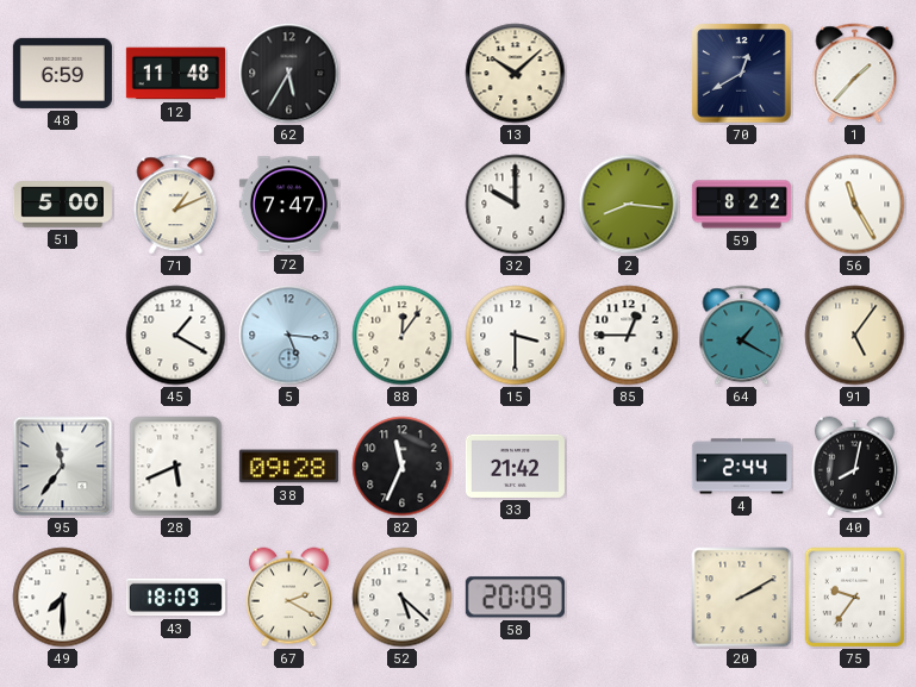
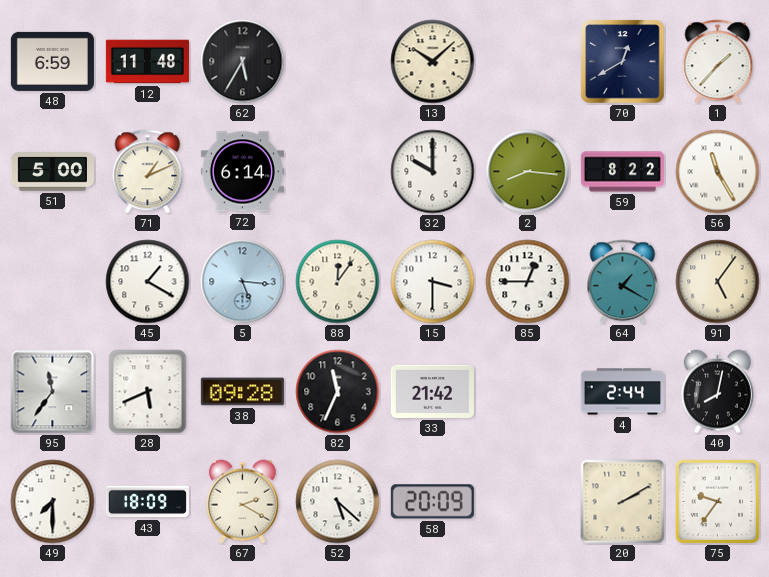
72: 7:47 -> 6:14
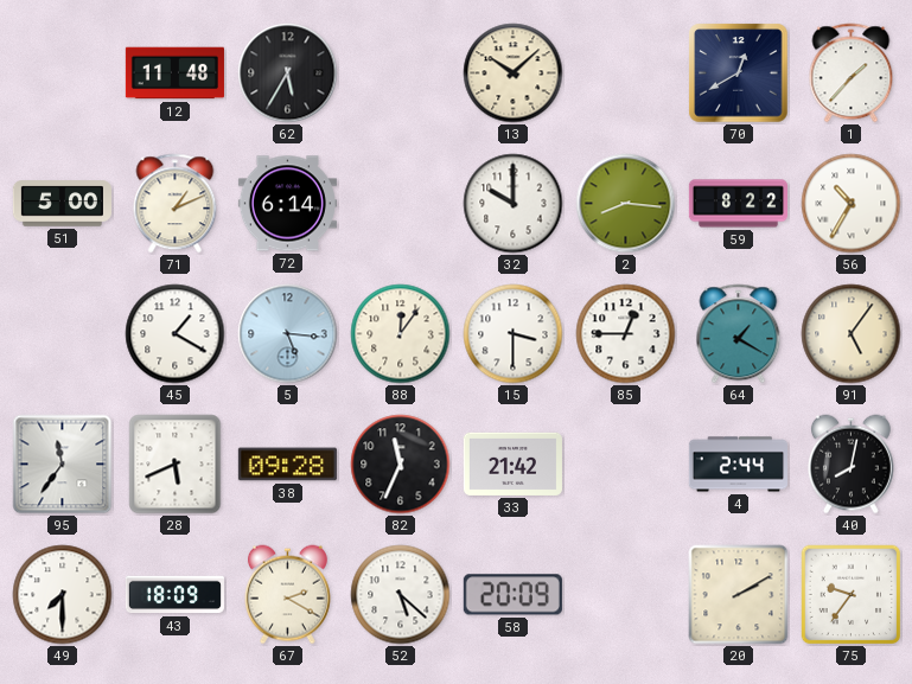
48: 6:59 -> none
56: 11:25 -> 10:35
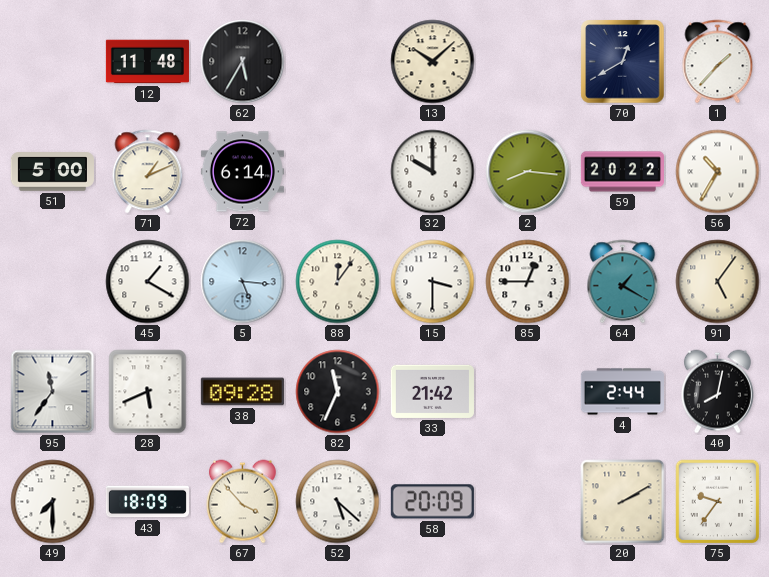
59: 8:22 -> 20:22
67: 2:20 -> 3:53
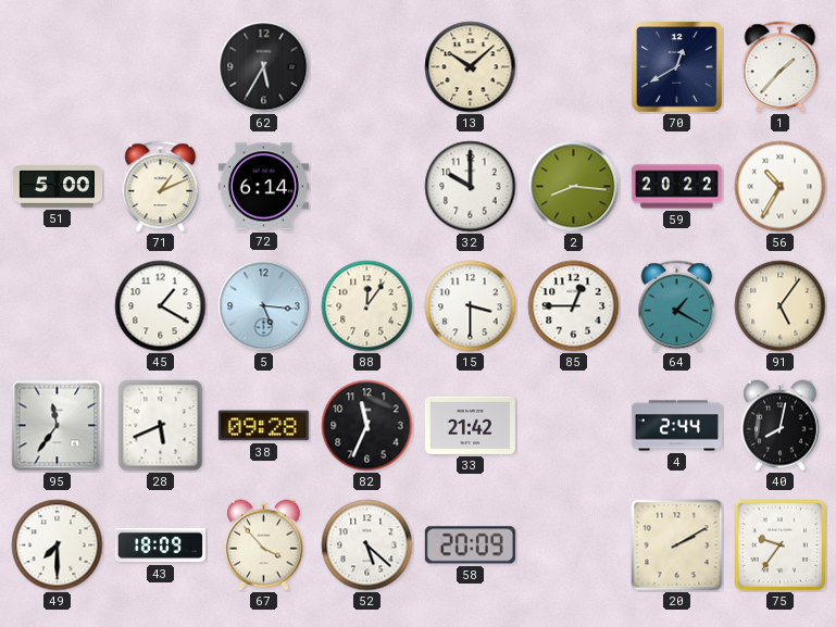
12: 11:48 -> none
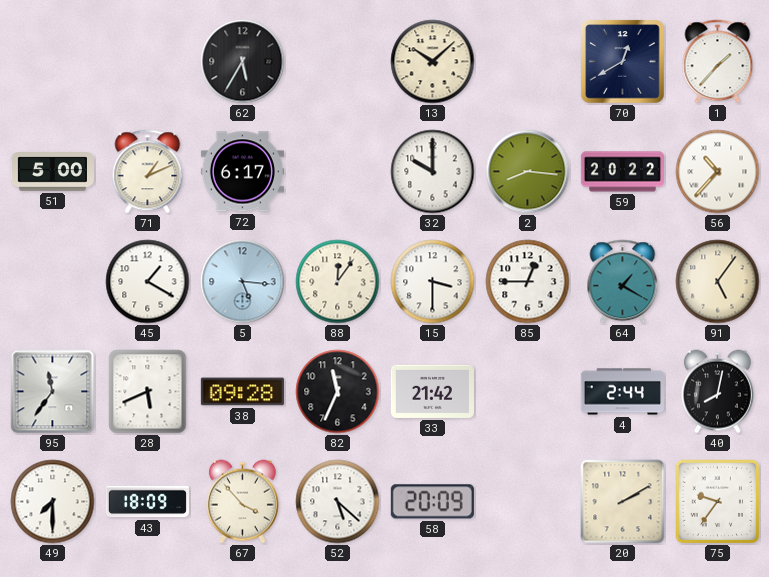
72: 6:14 -> 6:17
56: 10:35 -> 10:37
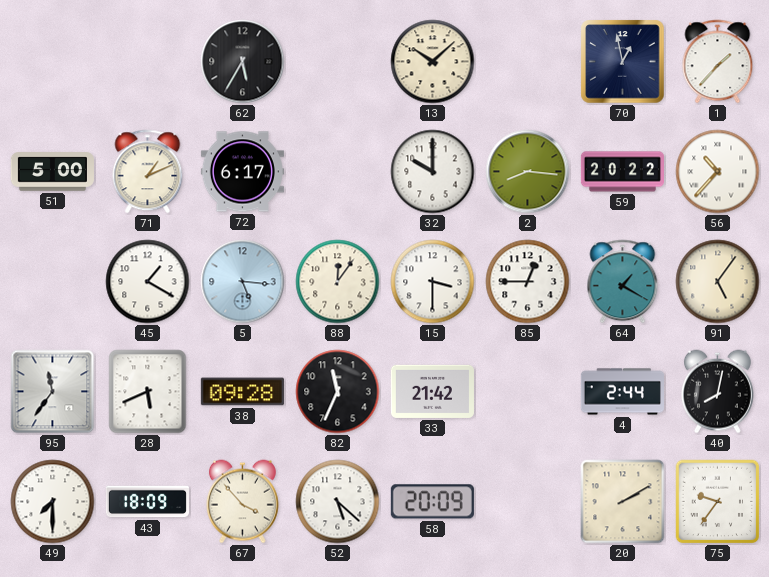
70: 12:40 -> 12:58
